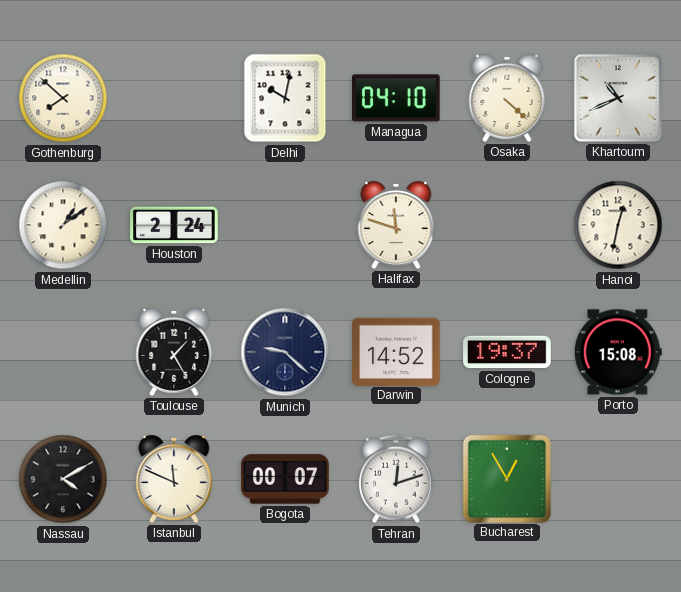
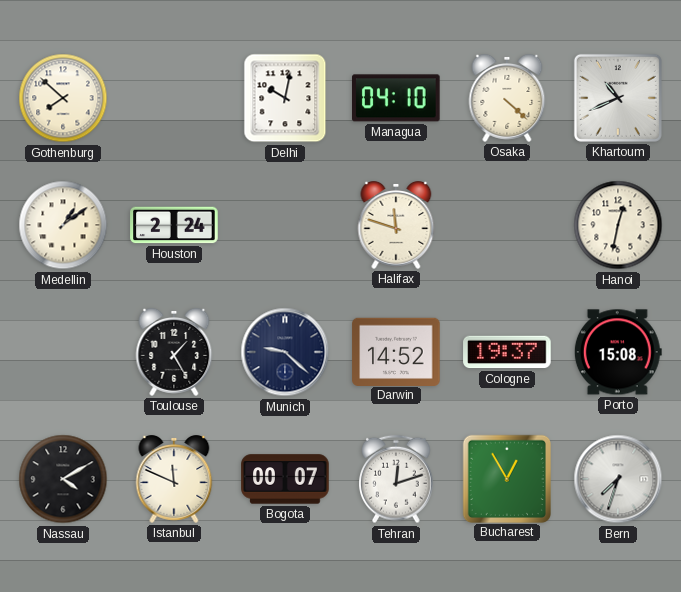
Bern: none -> 7:33
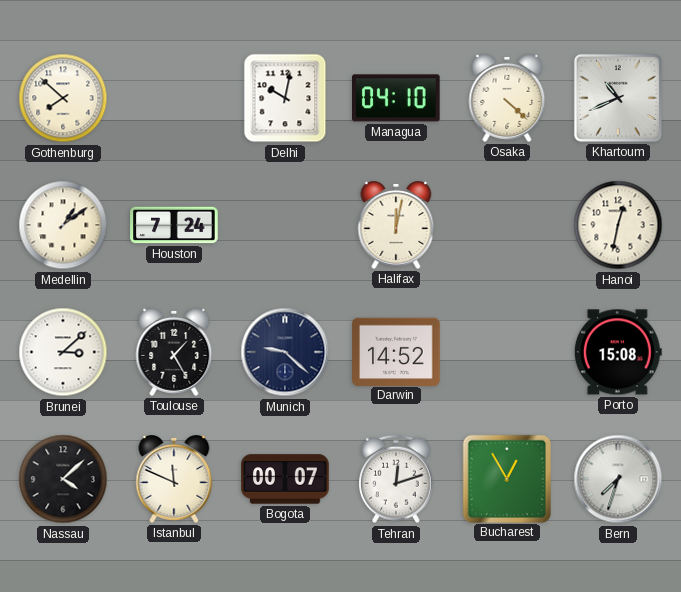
Houston: 2:24 -> 7:24
Halifax: 11:48 -> 12:02
Brunei: none -> 3:08
Cologne: 19:37 -> none
Nassau: 4:10 -> 4:08
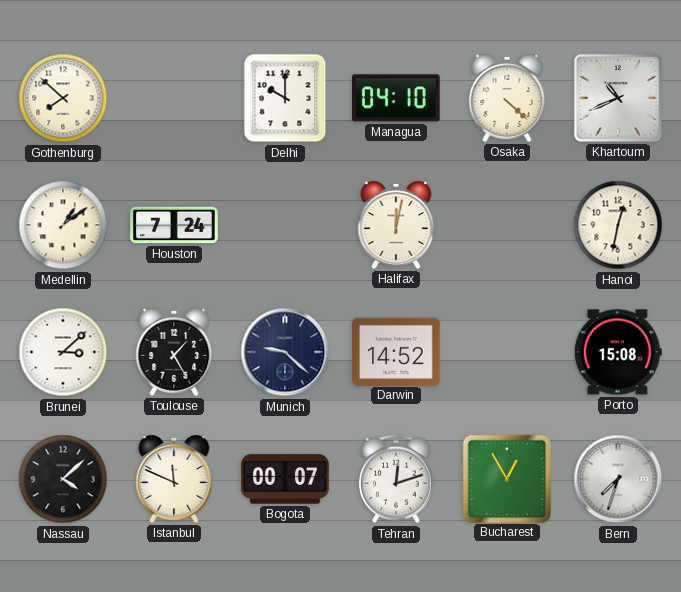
Delhi: 10:02 -> 10:00
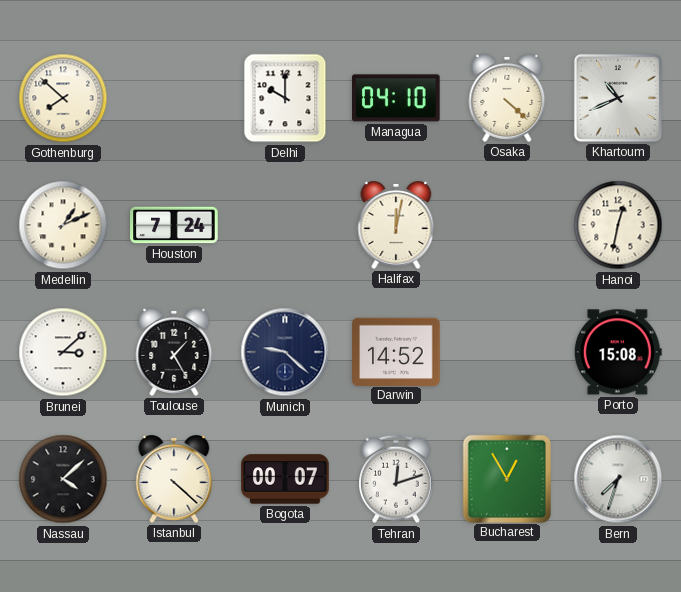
Medellin: 1:09 -> 1:11
Istanbul: 11:49 -> 4:22
